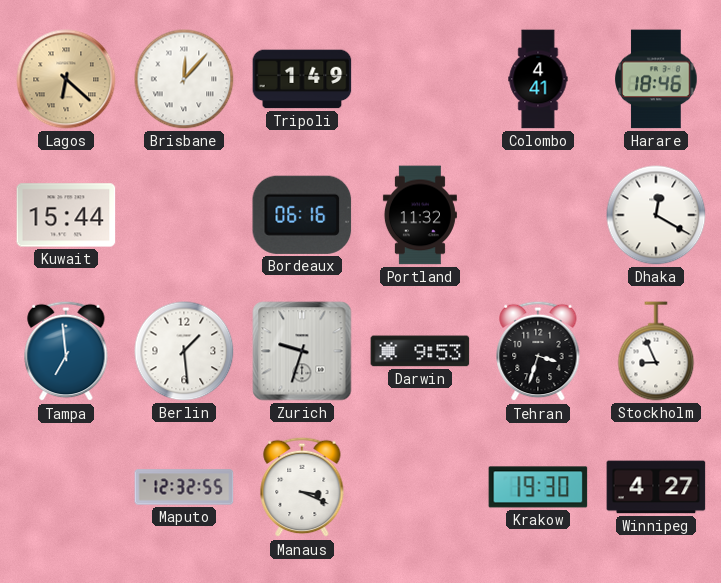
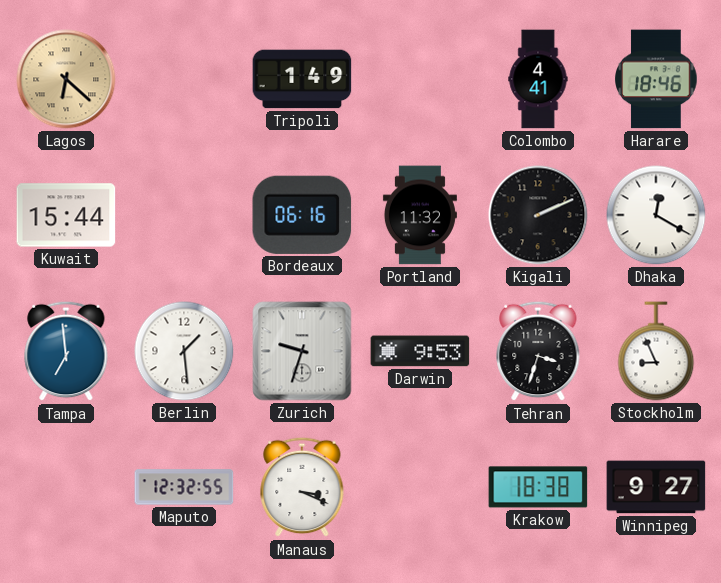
Brisbane: 12:07 -> none
Kigali: none -> 2:11
Krakow: 19:30 -> 18:38
Winnipeg: 4:27 -> 9:27
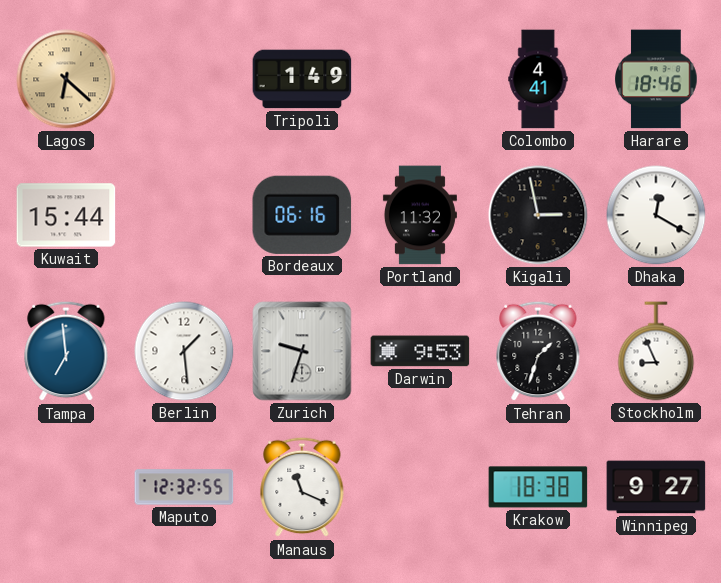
Kigali: 2:11 -> 2:58
Tehran: 3:33 -> 1:33
Manaus: 3:19 -> 11:19
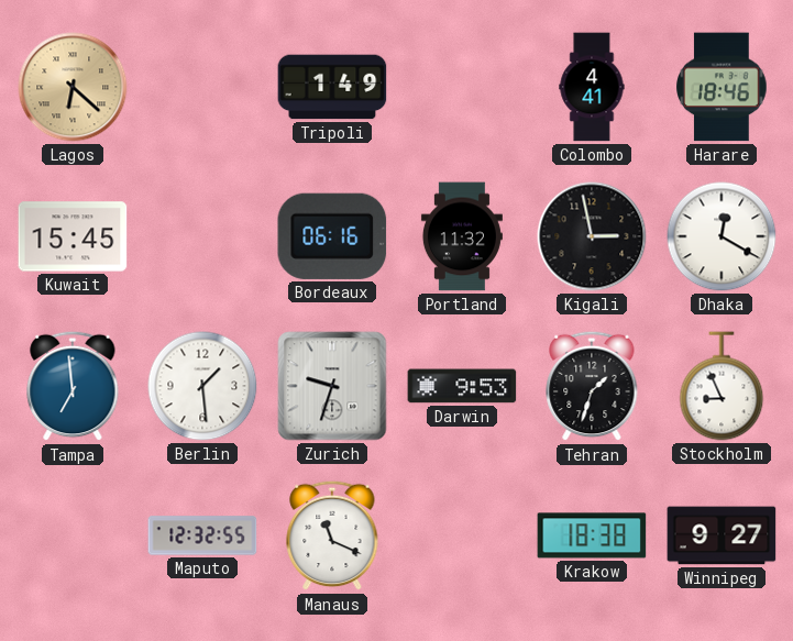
Kuwait: 15:44 -> 15:45
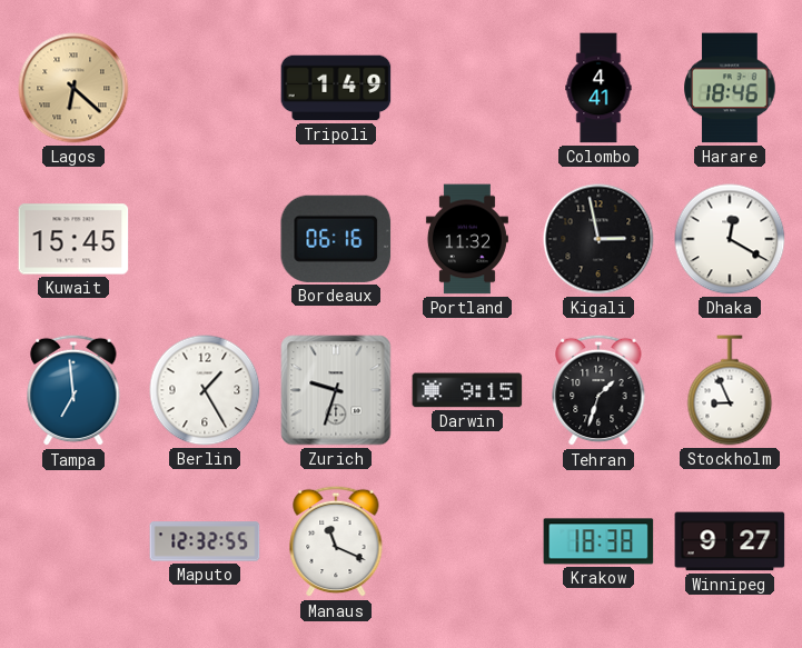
Berlin: 1:29 -> 1:25
Darwin: 9:53 -> 9:15
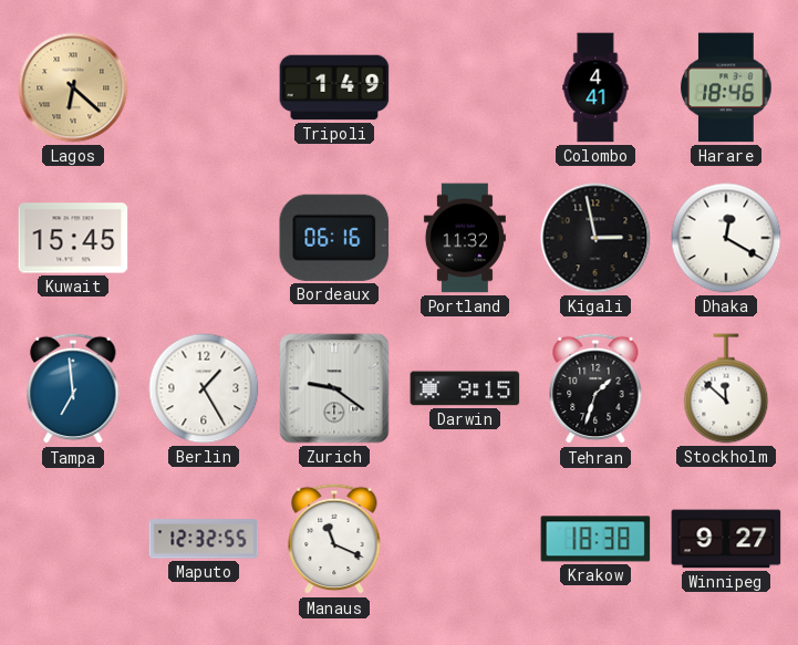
Zurich: 9:33 -> 9:21
Stockholm: 8:56 -> 11:52
